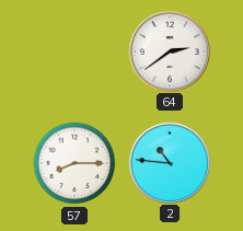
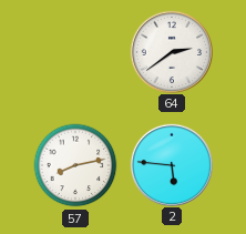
57: 8:15 -> 8:13
2: 10:46 -> 5:46
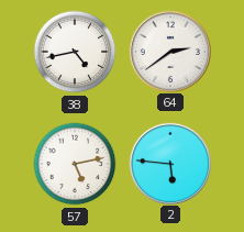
38: none -> 4:43
57: 8:13 -> 5:13
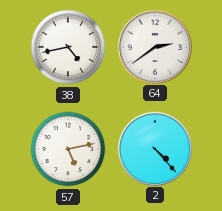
2: 5:46 -> 4:23
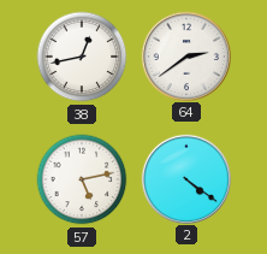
38: 4:43 -> 12:43
2: 4:23 -> 4:21
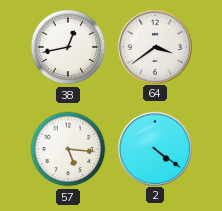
64: 2:39 -> 3:39
57: 5:13 -> 5:16
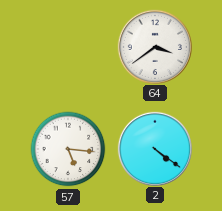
38: 12:43 -> none
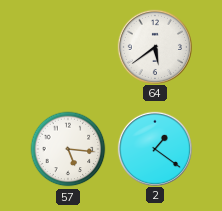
64: 3:39 -> 5:39
2: 4:21 -> 1:21
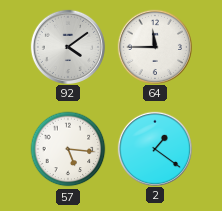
92: none -> 4:09
64: 5:39 -> 11:45
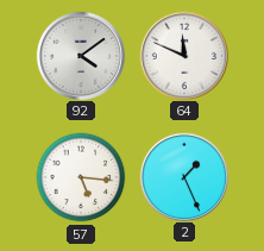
64: 11:45 -> 11:49
2: 1:21 -> 1:26
